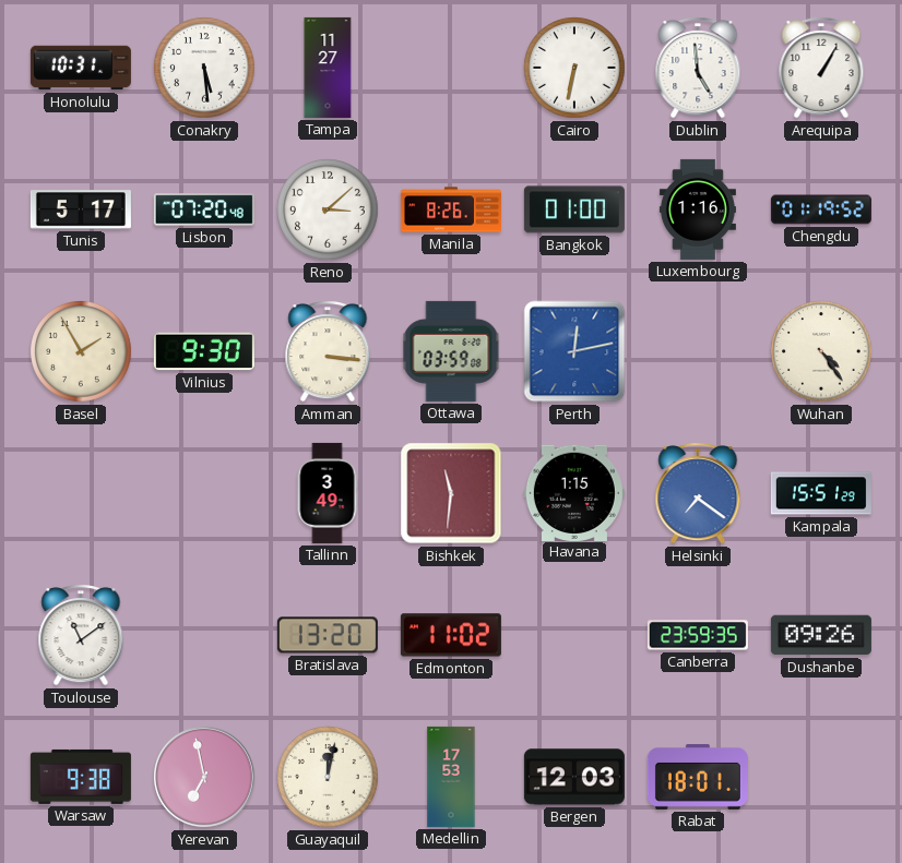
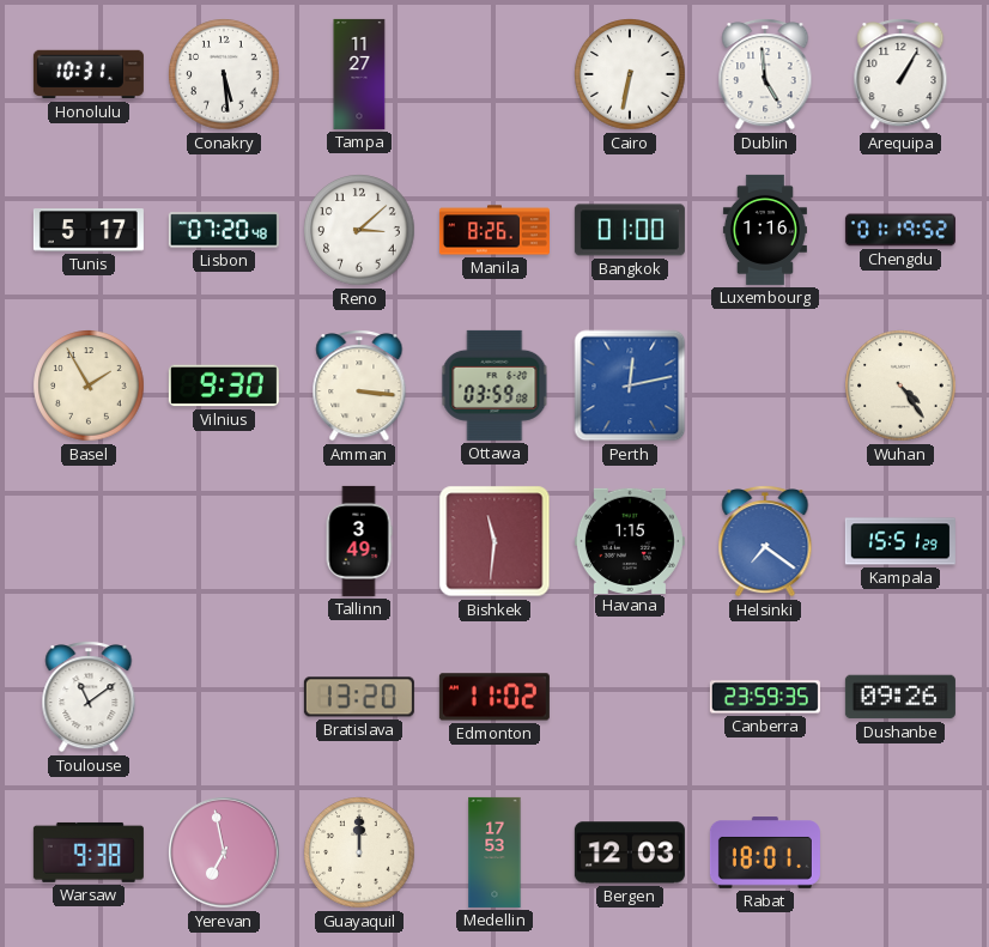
Guayaquil: 12:02 -> 12:00
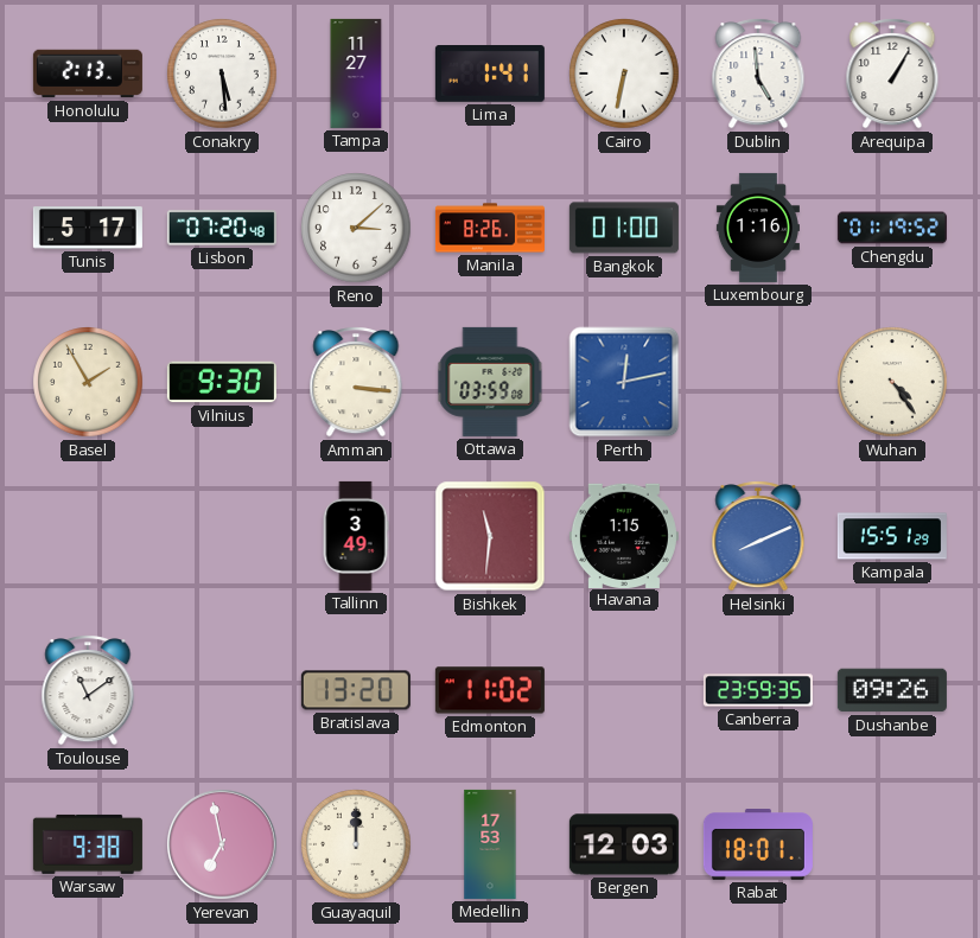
Honolulu: 10:31 -> 2:13
Lima: none -> 1:41
Helsinki: 7:21 -> 8:11
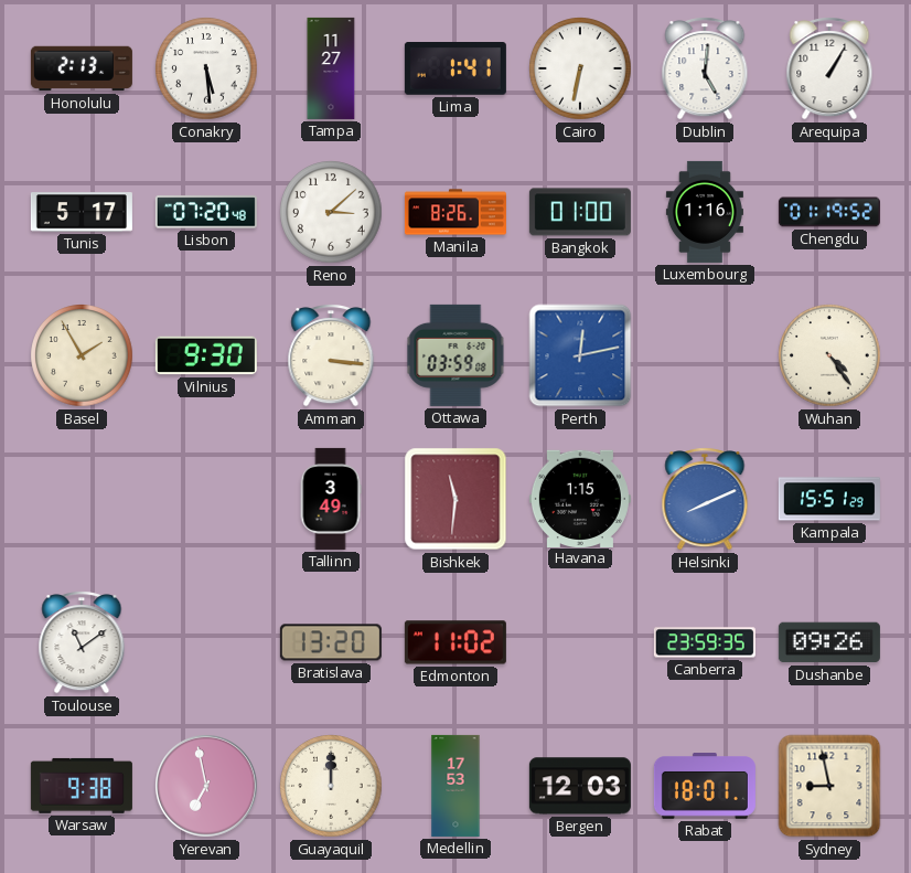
Dublin: 4:59 -> 5:01
Sydney: none -> 8:58
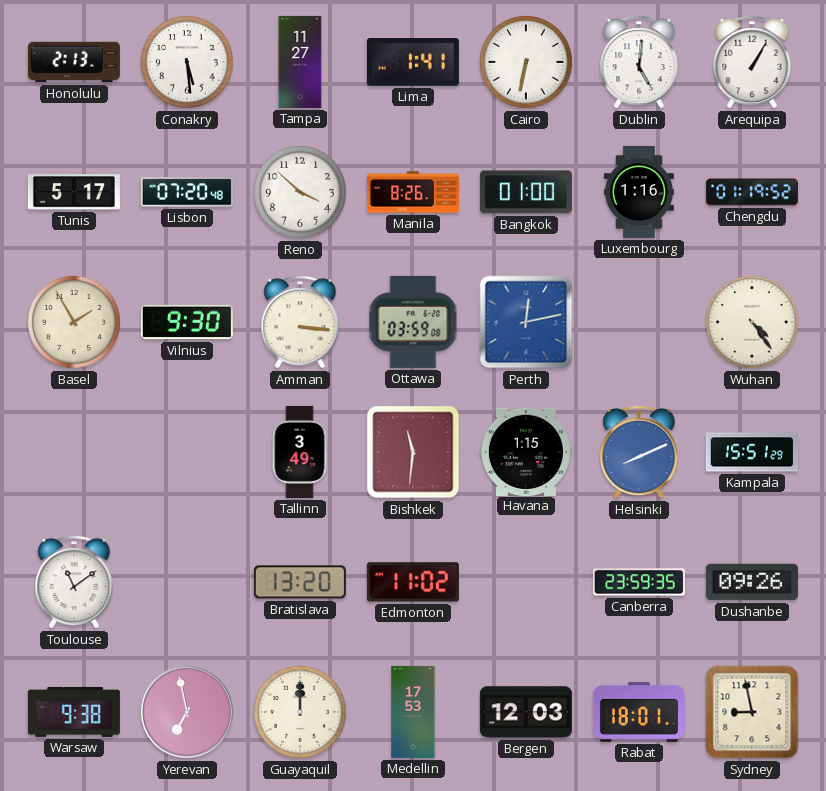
Reno: 3:08 -> 3:52
